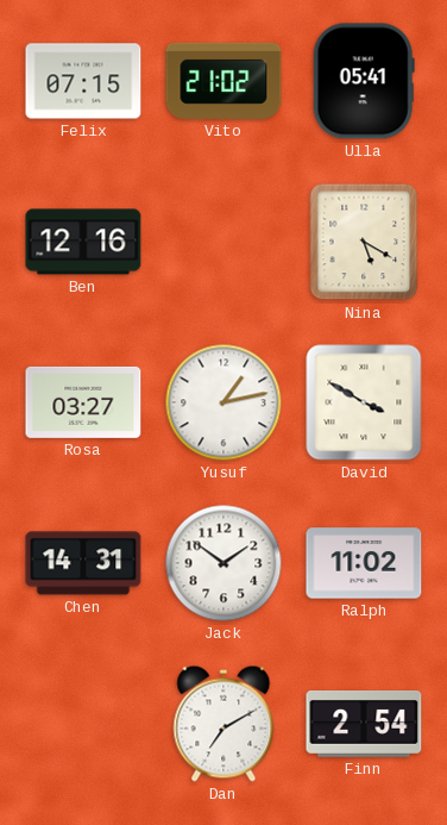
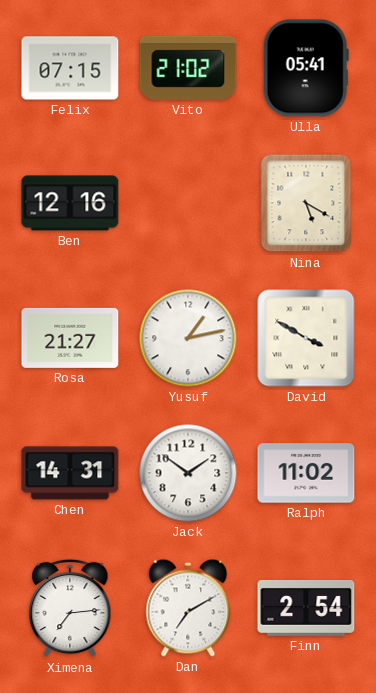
Rosa: 03:27 -> 21:27
Ximena: none -> 7:14
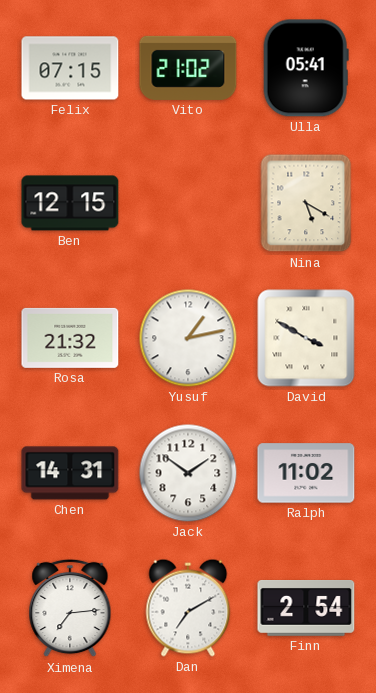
Ben: 12:16 -> 12:15
Rosa: 21:27 -> 21:32
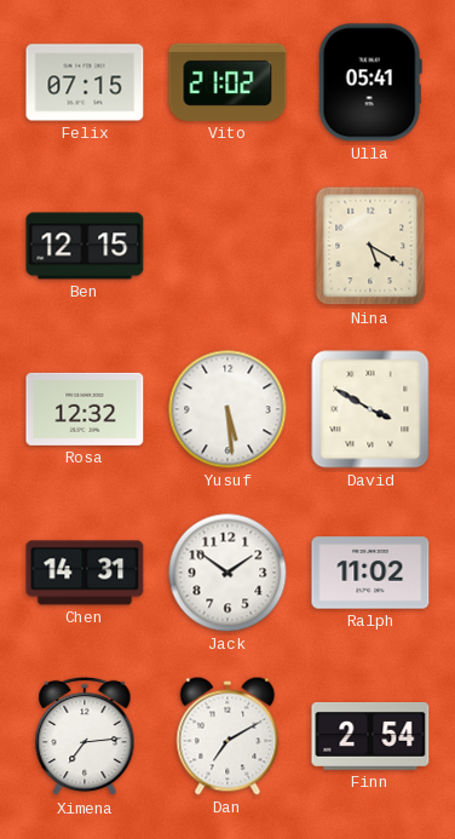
Rosa: 21:32 -> 12:32
Yusuf: 1:13 -> 5:29
